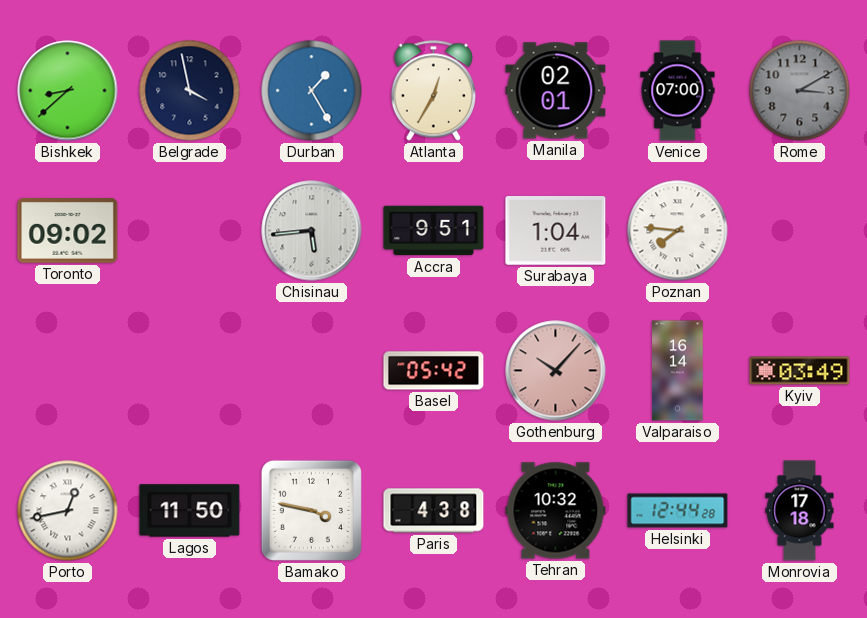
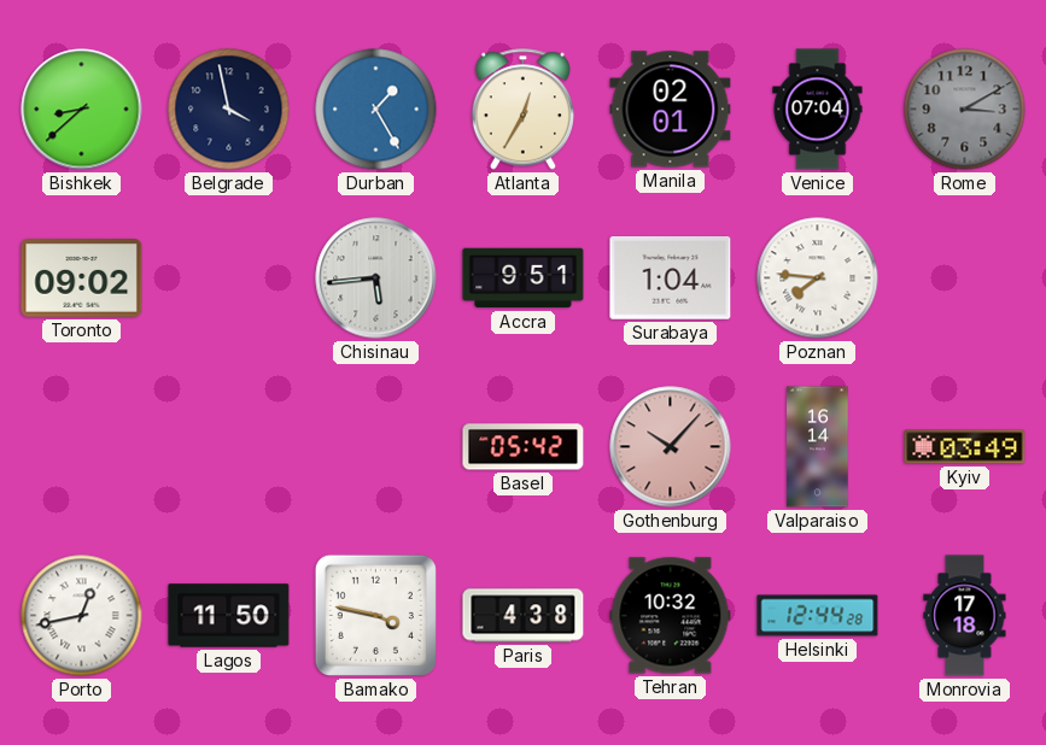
Venice: 07:00 -> 07:04
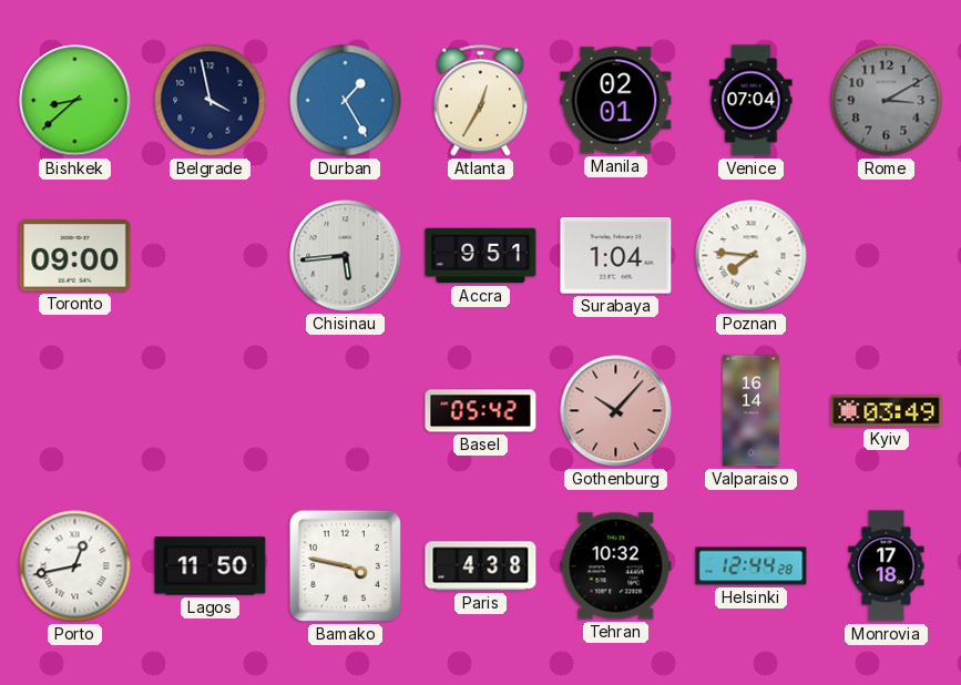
Toronto: 09:02 -> 09:00
